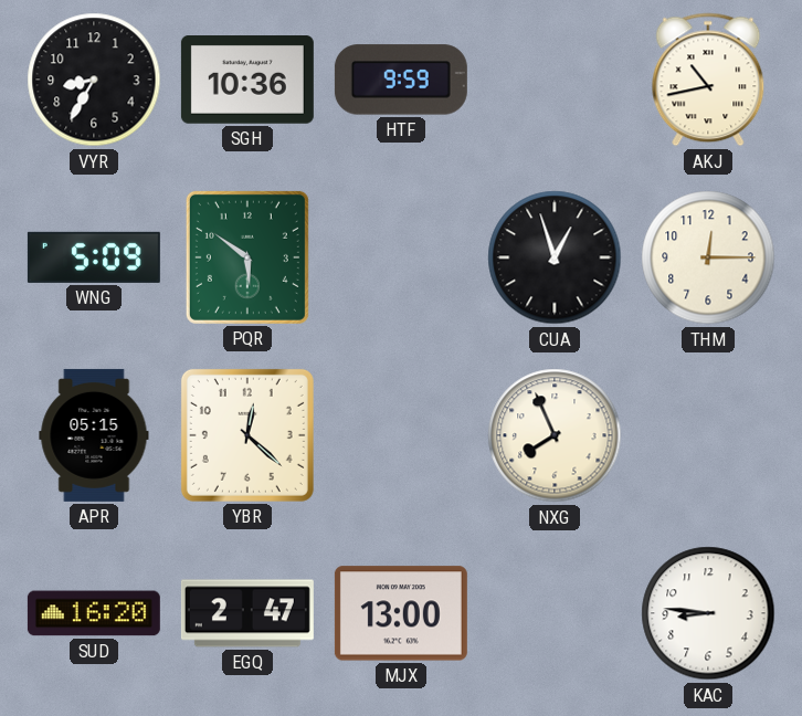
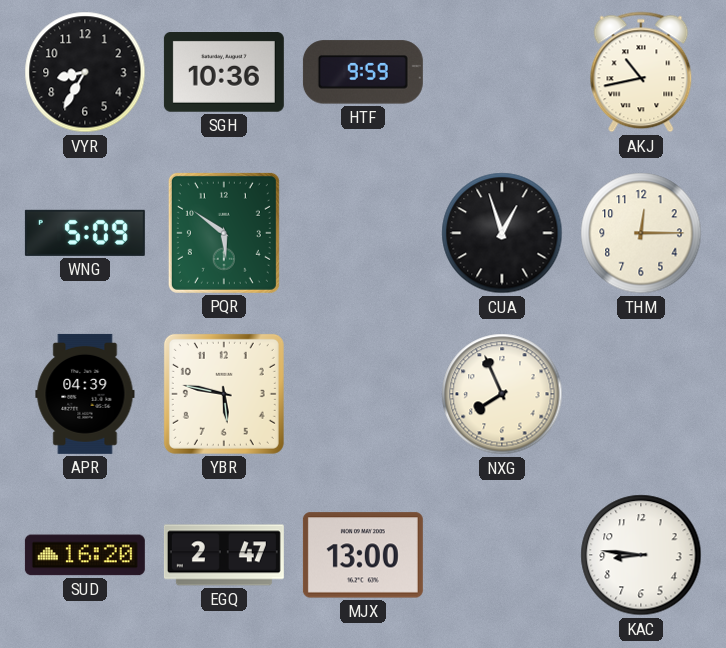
APR: 05:15 -> 04:39
YBR: 12:22 -> 5:47
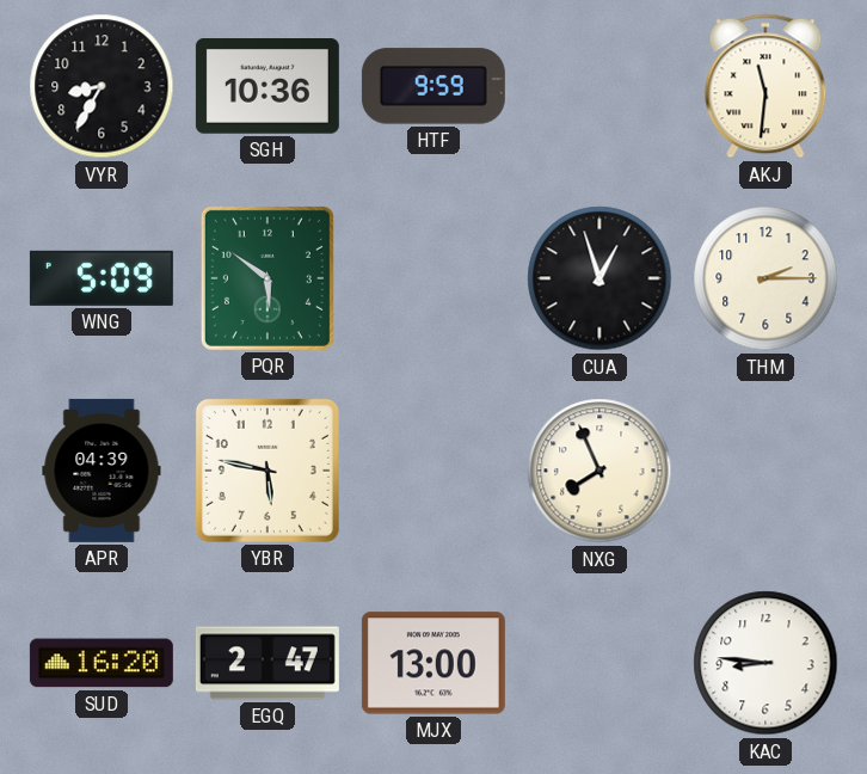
AKJ: 10:43 -> 11:31
THM: 12:15 -> 2:15
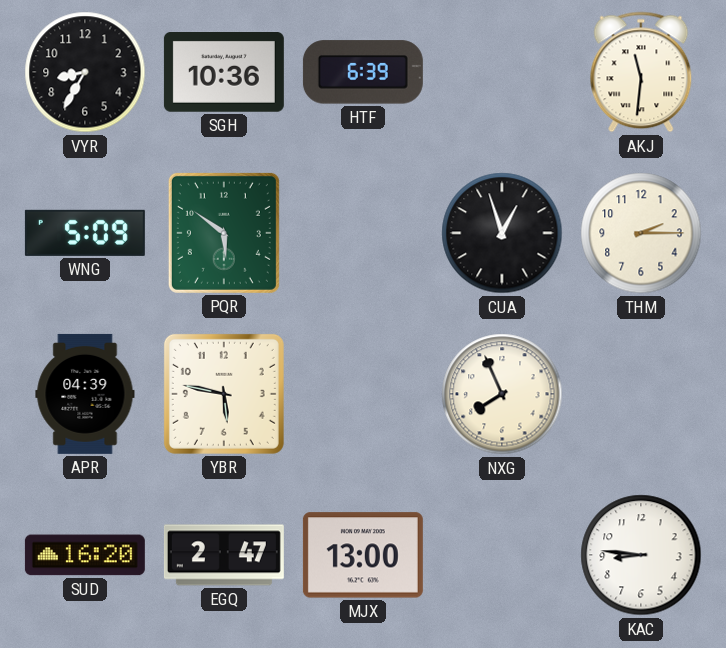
HTF: 9:59 -> 6:39
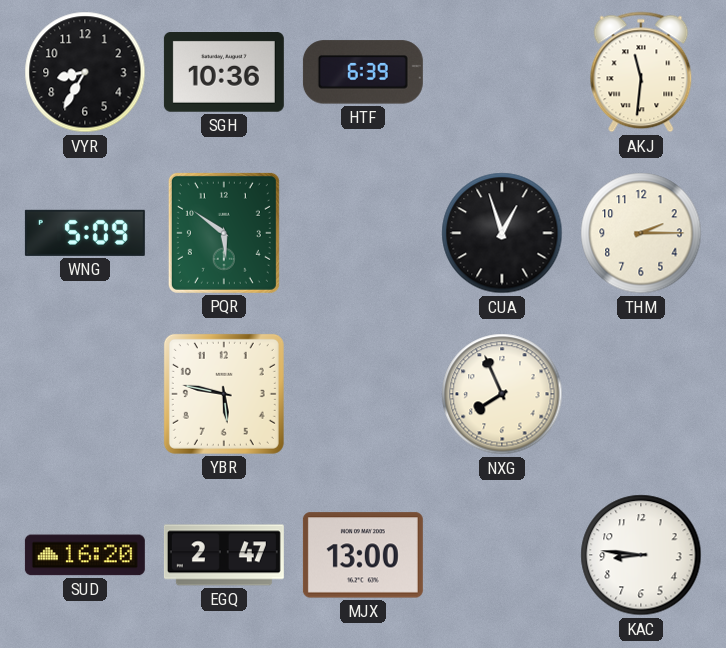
APR: 04:39 -> none
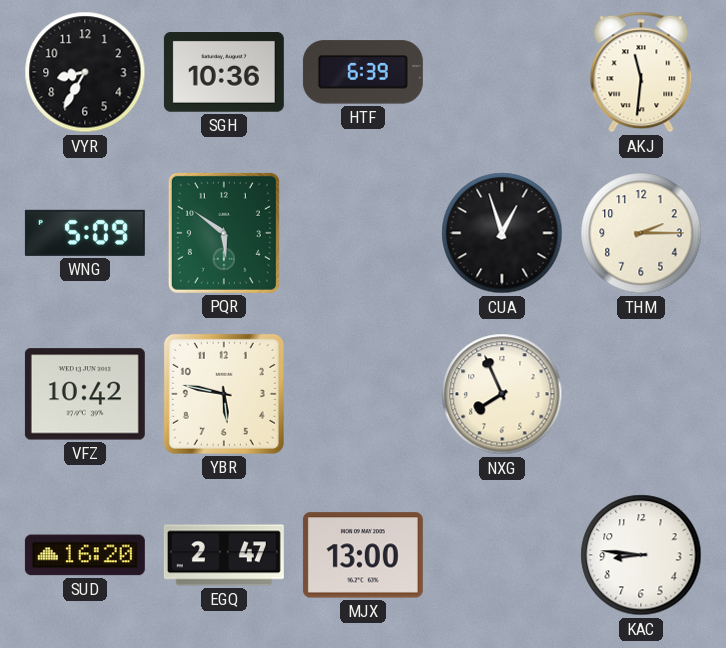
VFZ: none -> 10:42
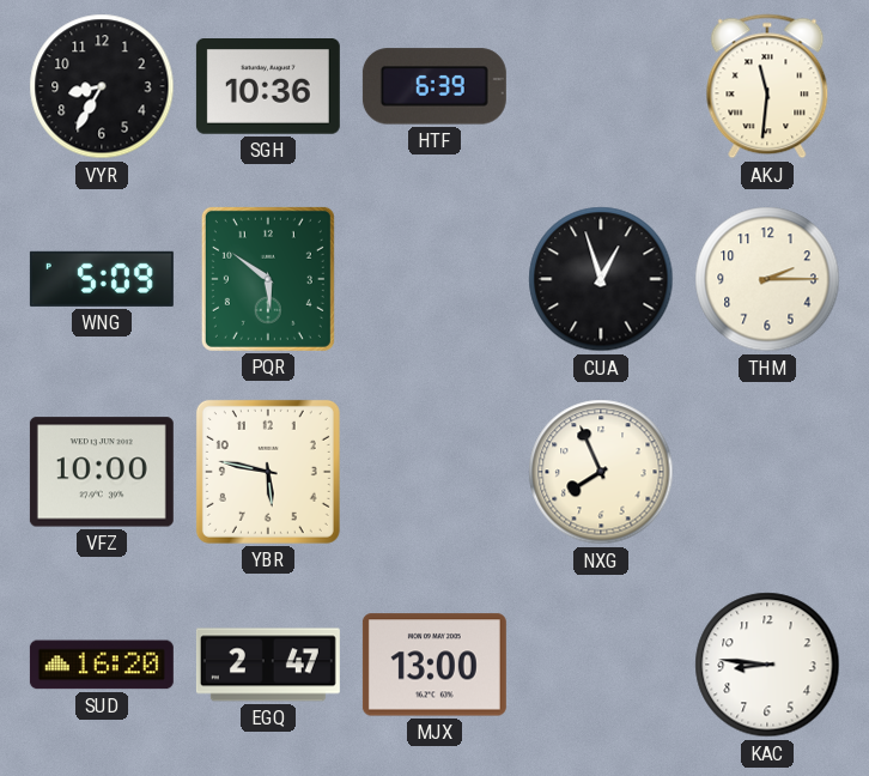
VFZ: 10:42 -> 10:00
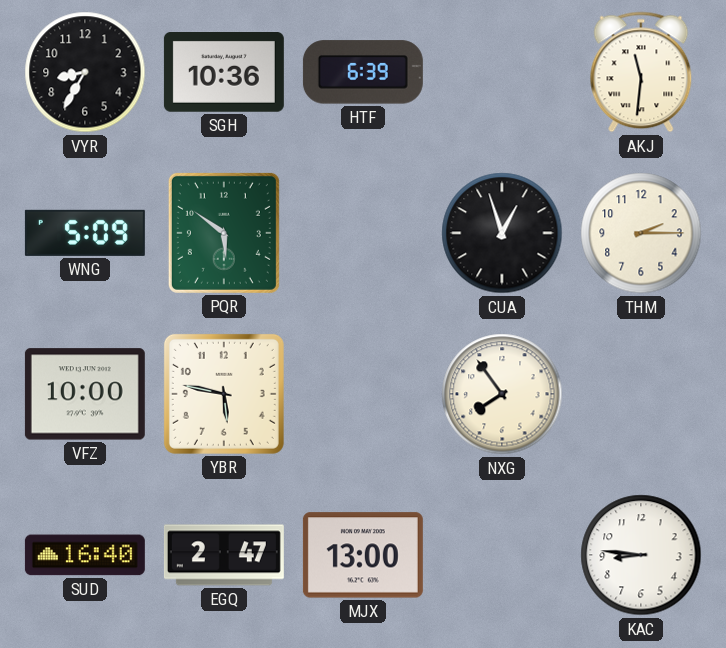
NXG: 7:56 -> 7:54
SUD: 16:20 -> 16:40
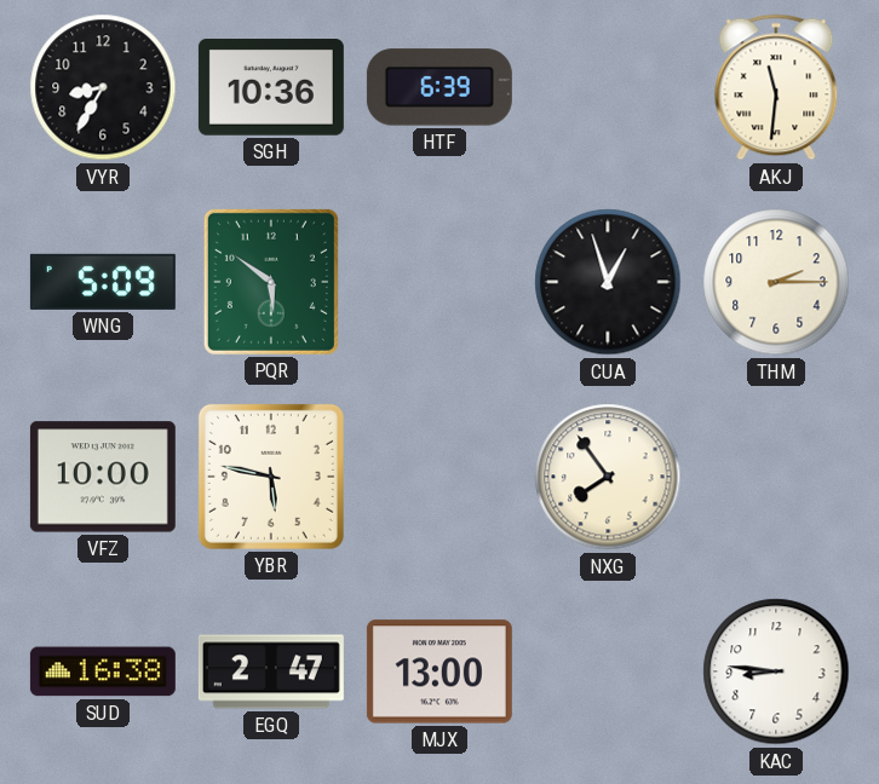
SUD: 16:40 -> 16:38
